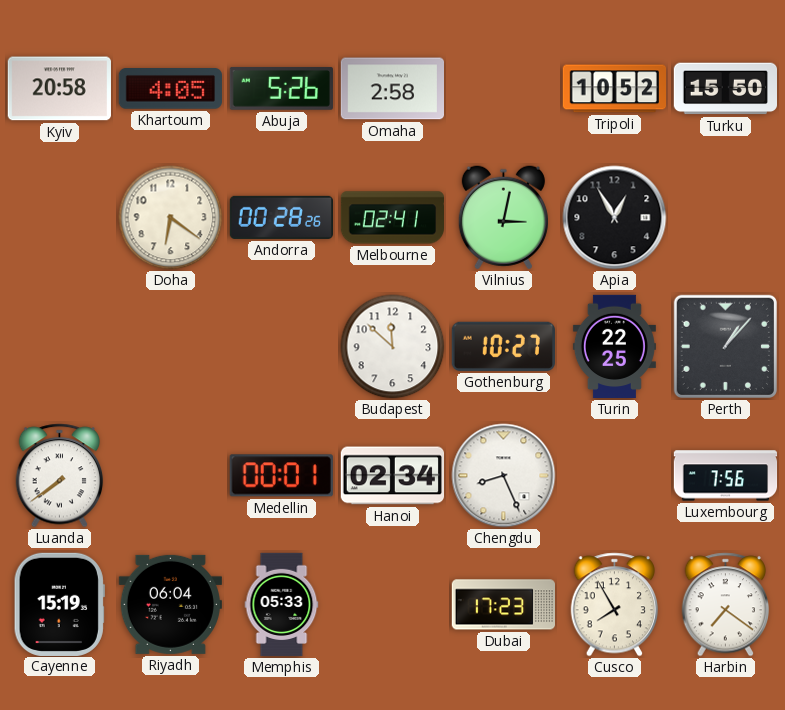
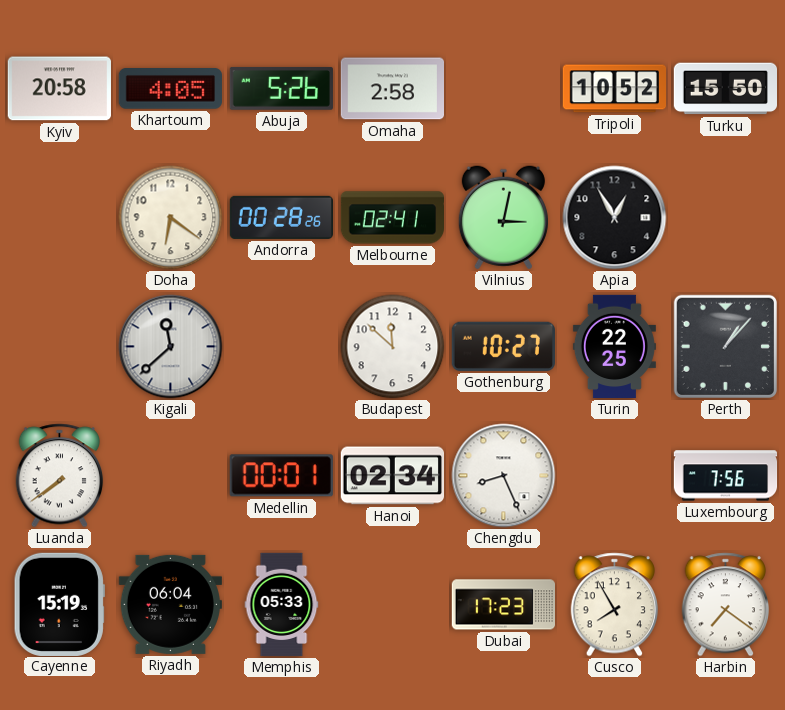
Kigali: none -> 11:38
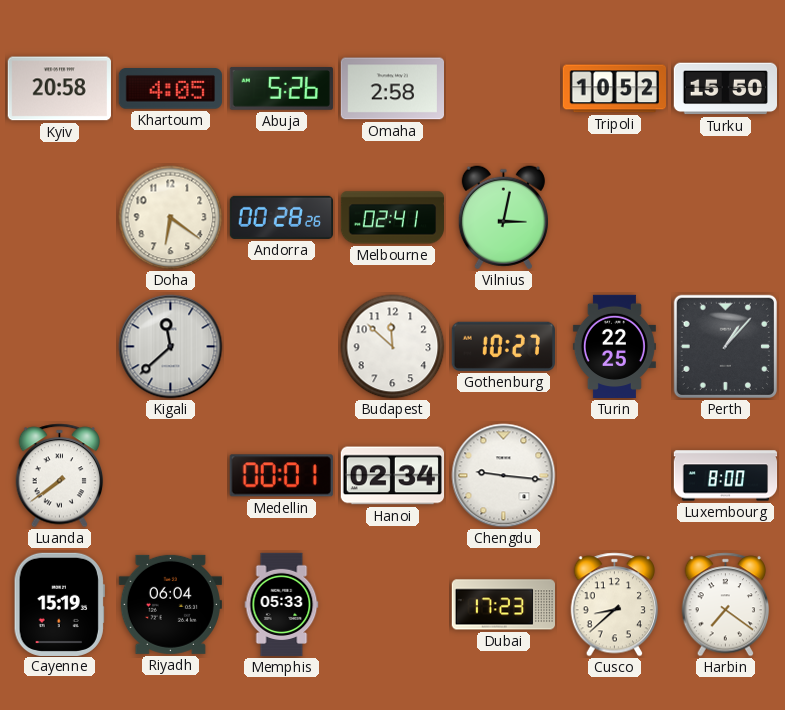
Apia: 12:55 -> none
Chengdu: 8:26 -> 9:16
Luxembourg: 7:56 -> 8:00
Cusco: 7:55 -> 8:38
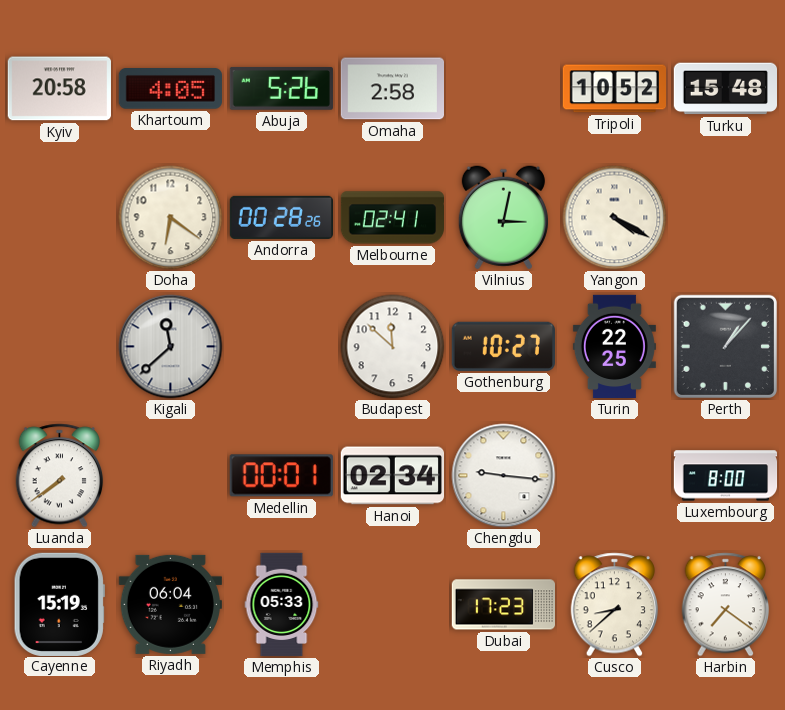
Turku: 15:50 -> 15:48
Yangon: none -> 4:20
